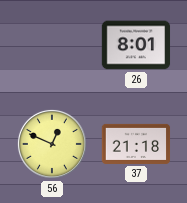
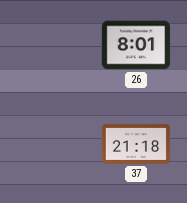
56: 12:49 -> none
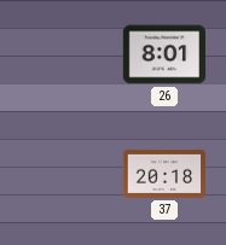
37: 21:18 -> 20:18
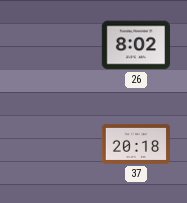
26: 8:01 -> 8:02
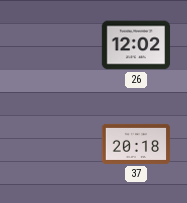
26: 8:02 -> 12:02
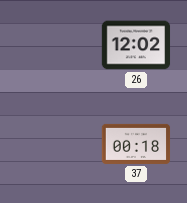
37: 20:18 -> 00:18
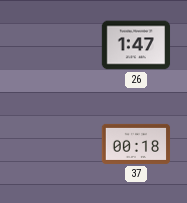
26: 12:02 -> 1:47
